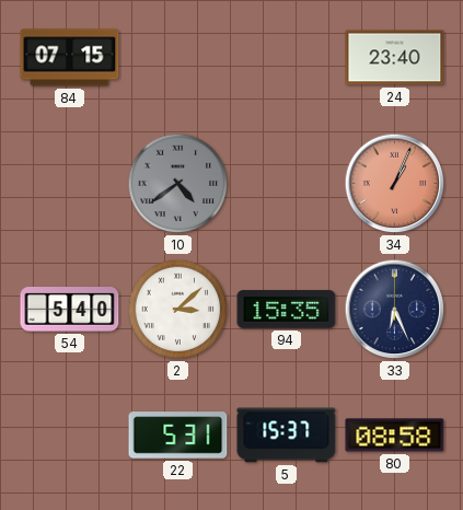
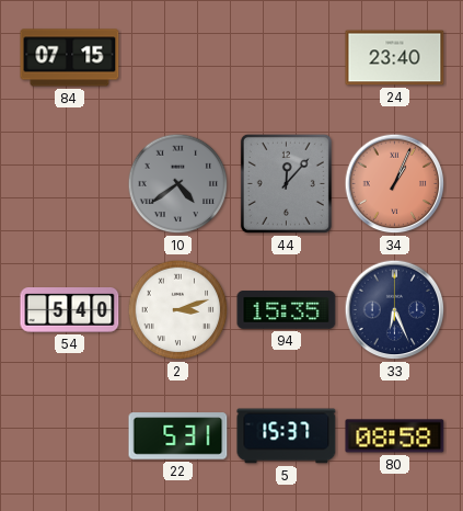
44: none -> 12:07
2: 3:08 -> 3:12
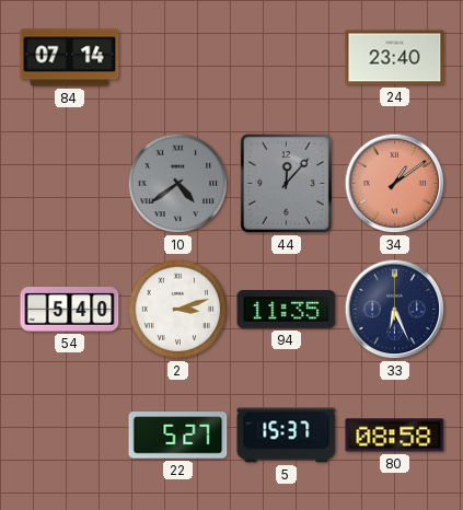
84: 07:15 -> 07:14
34: 1:04 -> 1:09
94: 15:35 -> 11:35
22: 5:31 -> 5:27
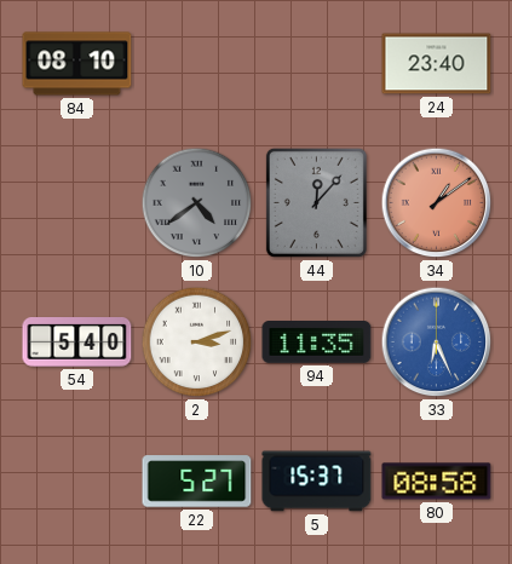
84: 07:14 -> 08:10
33 dial: navy -> blue
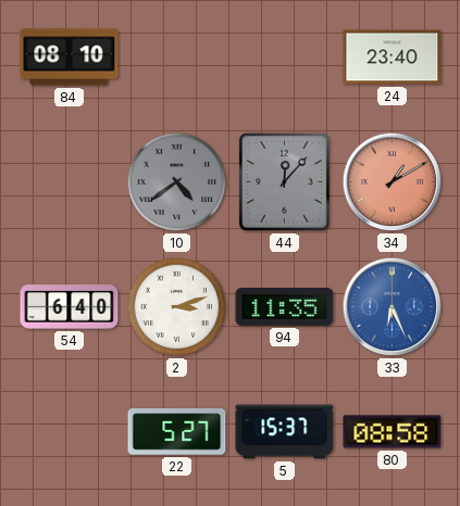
34: 1:09 -> 1:10
54: 5:40 -> 6:40
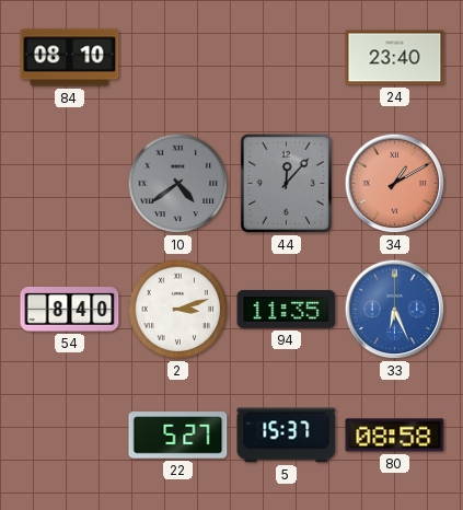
54: 6:40 -> 8:40
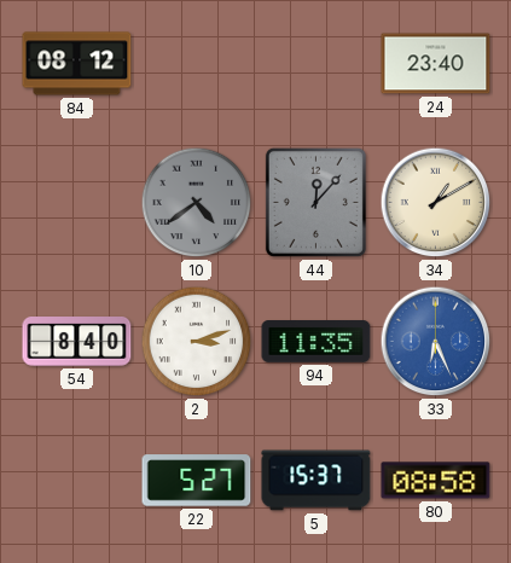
84: 08:10 -> 08:12
34 dial: salmon -> cream
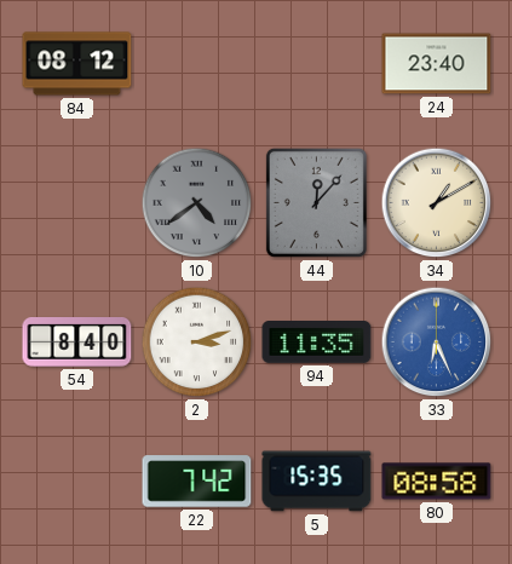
22: 5:27 -> 7:42
5: 15:37 -> 15:35
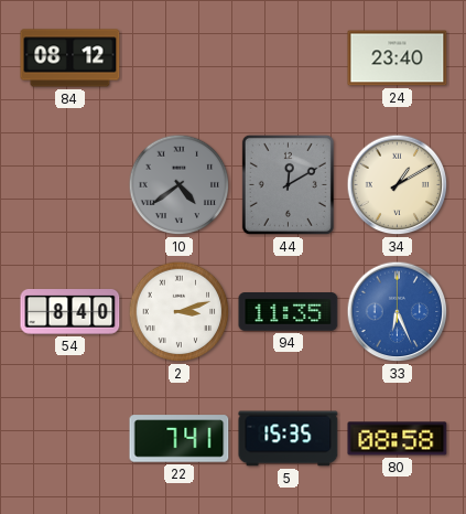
44: 12:07 -> 12:10
22: 7:42 -> 7:41
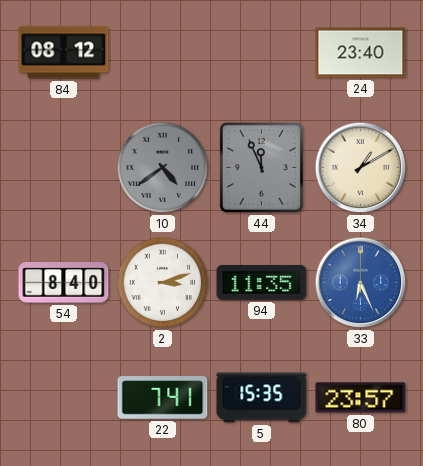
44: 12:10 -> 11:56
80: 08:58 -> 23:57
